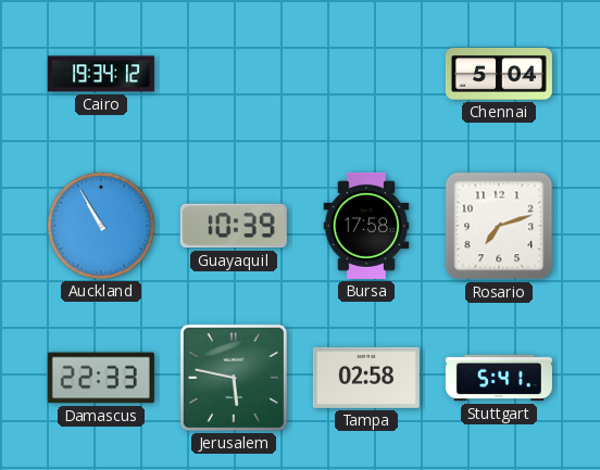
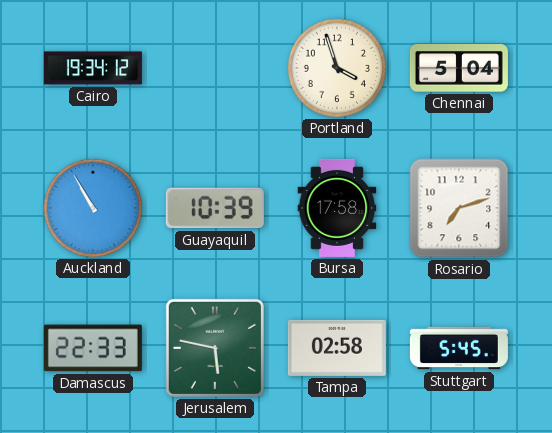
Portland: none -> 3:57
Stuttgart: 5:41 -> 5:45
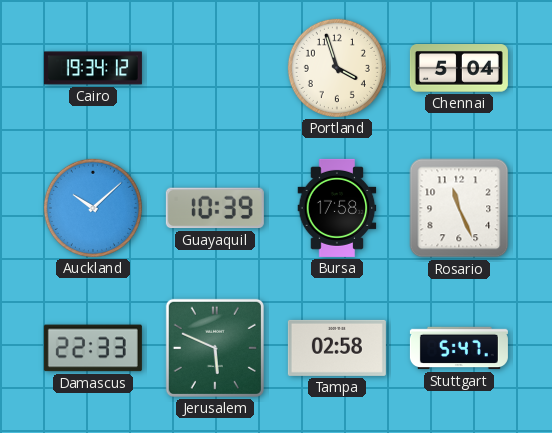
Auckland: 10:55 -> 10:08
Rosario: 7:12 -> 11:26
Jerusalem: 5:47 -> 5:49
Stuttgart: 5:45 -> 5:47
